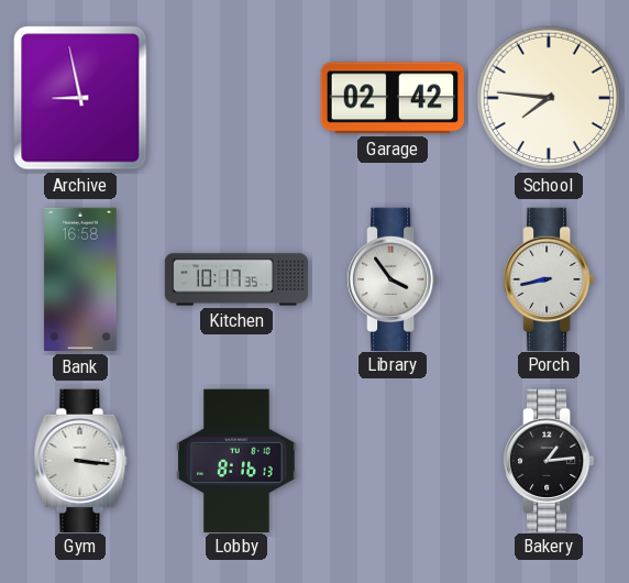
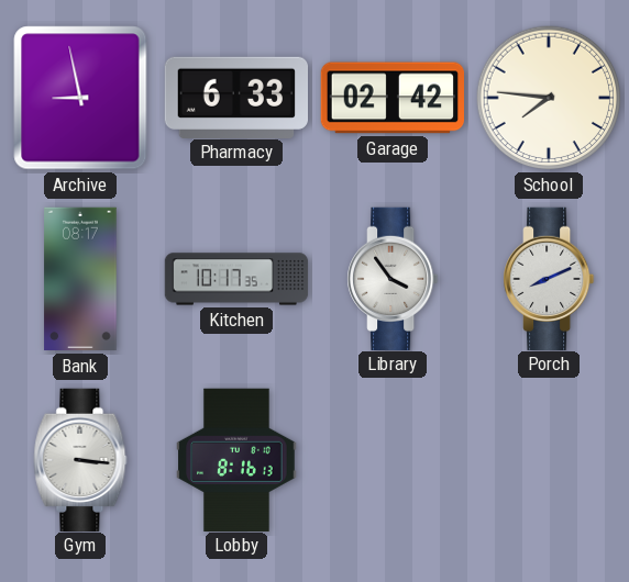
Pharmacy: none -> 6:33
Bank: 16:58 -> 08:17
Porch: 8:43 -> 8:11
Bakery: 1:14 -> none
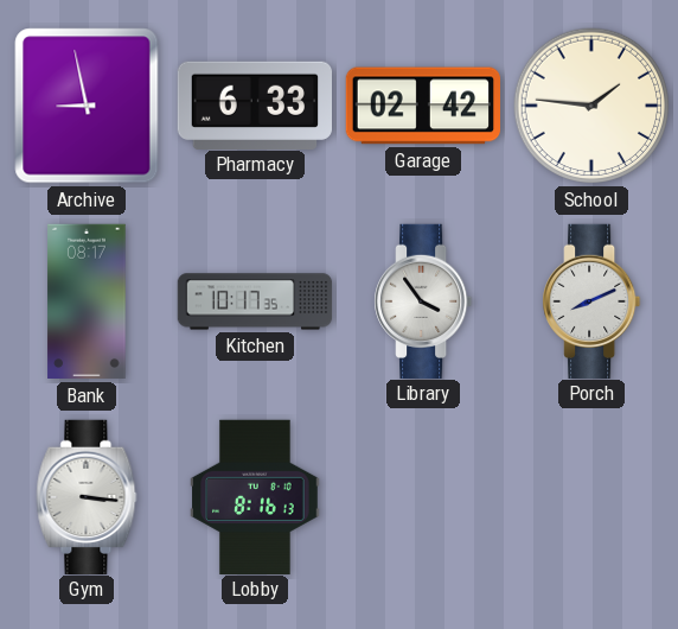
School: 7:46 -> 1:46
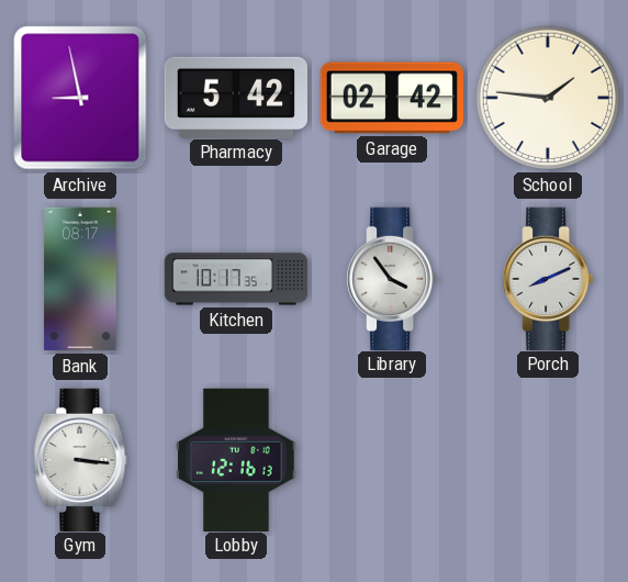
Pharmacy: 6:33 -> 5:42
Lobby: 8:16 -> 12:16
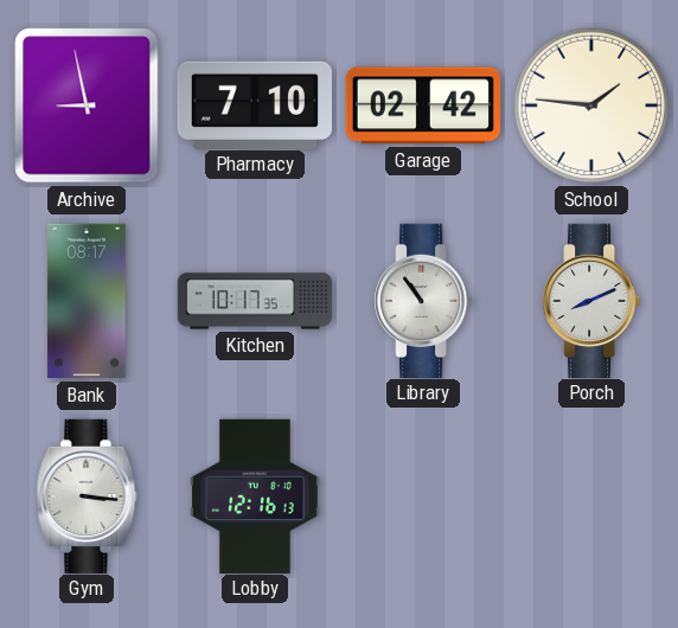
Pharmacy: 5:42 -> 7:10
Library: 3:54 -> 10:54
